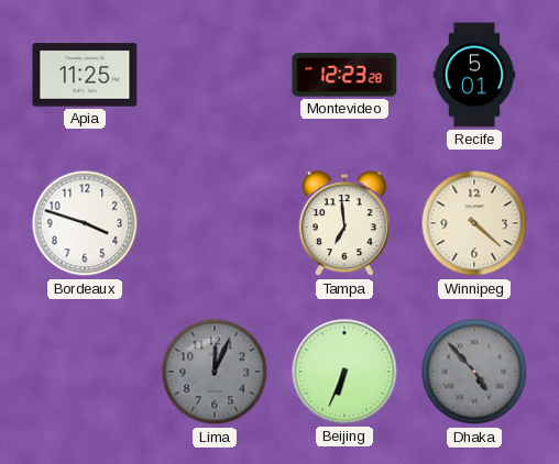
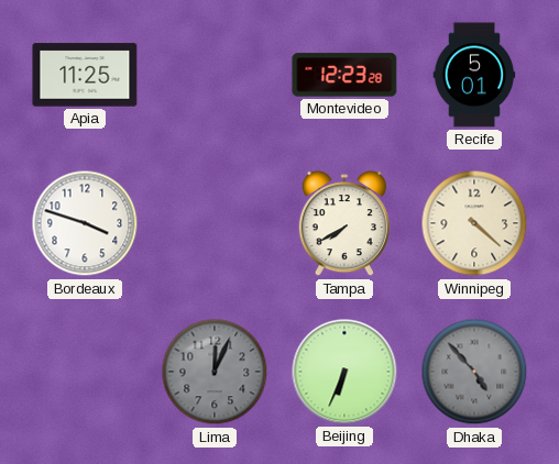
Tampa: 6:59 -> 7:40
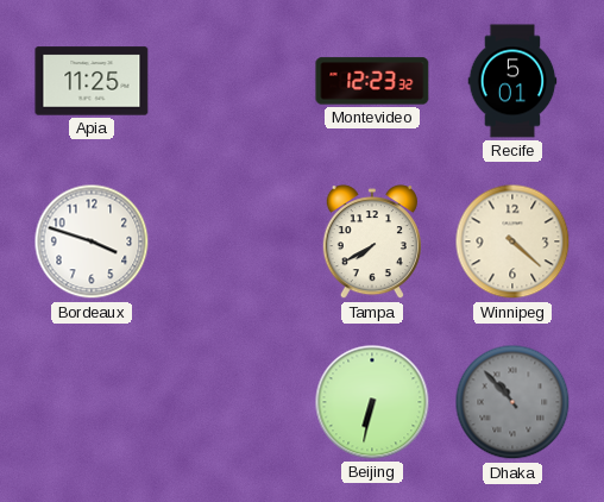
Montevideo: 12:23:28 -> 12:23:32
Lima: 12:04 -> none
Beijing: 6:34 -> 6:32
Dhaka: 4:53 -> 10:53
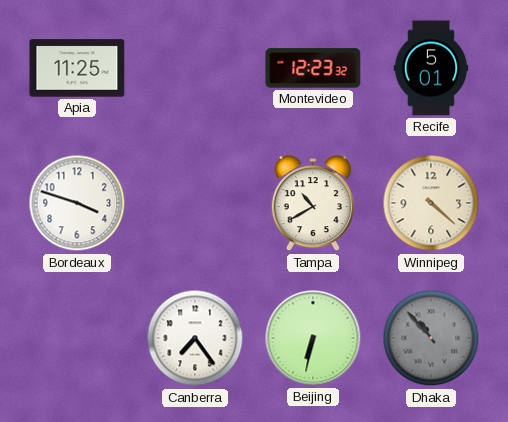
Tampa: 7:40 -> 10:40
Canberra: none -> 7:24
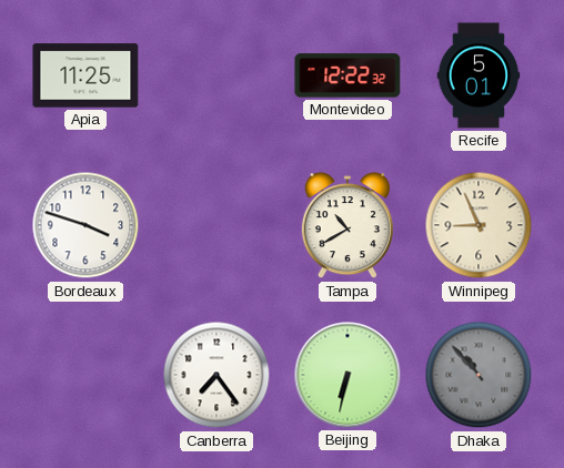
Montevideo: 12:23 -> 12:22
Winnipeg: 4:22 -> 8:56
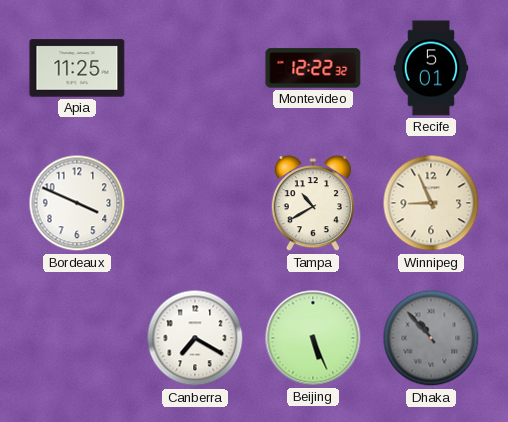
Bordeaux: 3:48 -> 3:49
Canberra: 7:24 -> 7:20
Beijing: 6:32 -> 5:26
